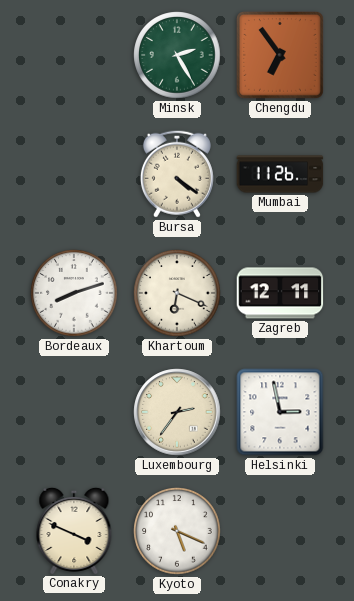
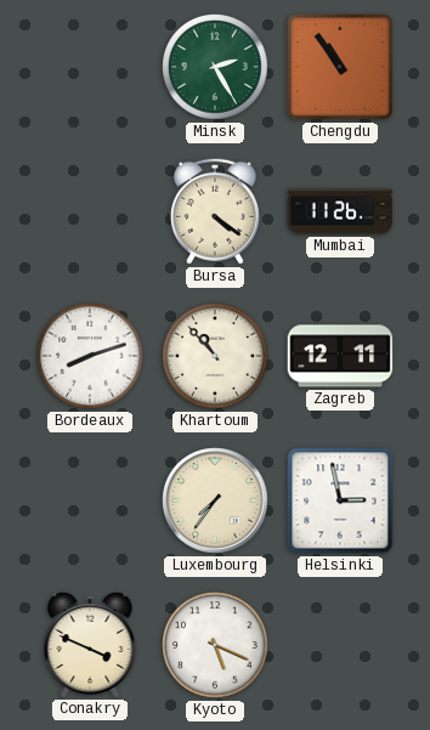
Chengdu: 6:54 -> 10:54
Khartoum: 6:19 -> 10:53
Luxembourg: 2:36 -> 7:36
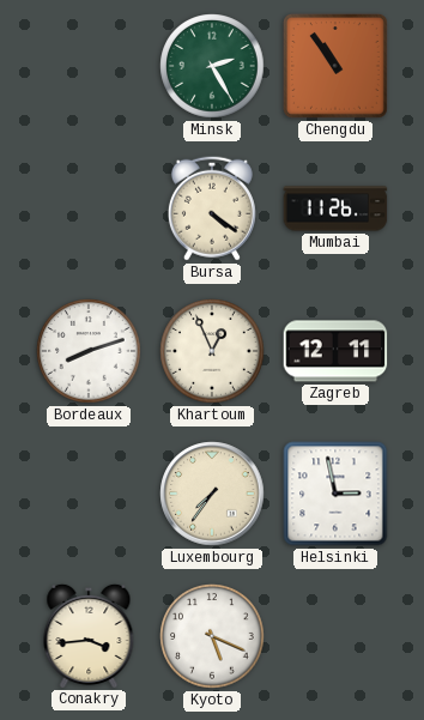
Khartoum: 10:53 -> 12:56
Conakry: 3:49 -> 3:44
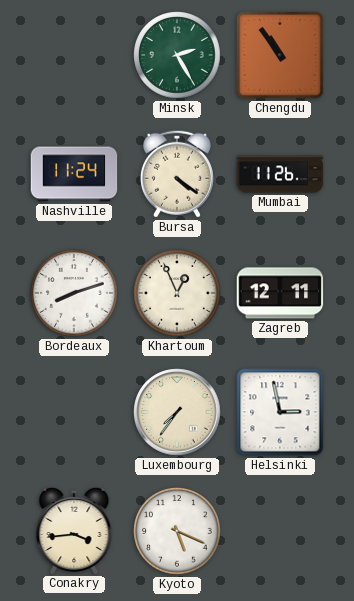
Nashville: none -> 11:24
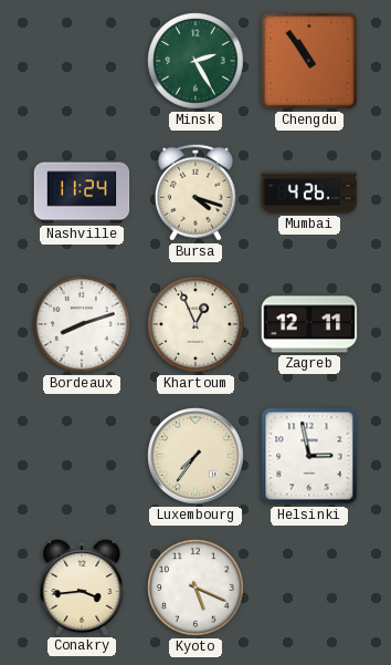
Bursa: 4:21 -> 4:18
Mumbai: 11:26 -> 4:26
